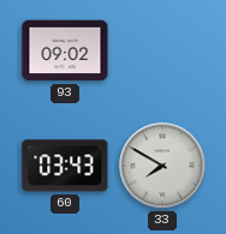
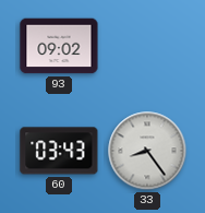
33: 7:50 -> 8:24
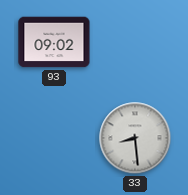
60: 03:43 -> none
33: 8:24 -> 8:29
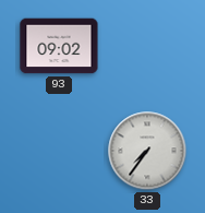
33: 8:29 -> 7:36
